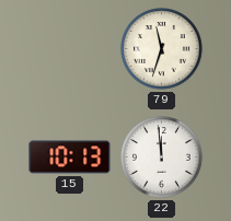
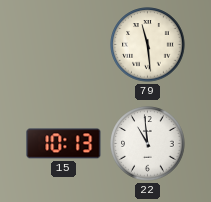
79: 11:33 -> 11:29
22: 11:59 -> 10:59
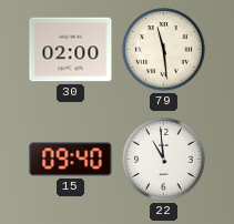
30: none -> 02:00
15: 10:13 -> 09:40
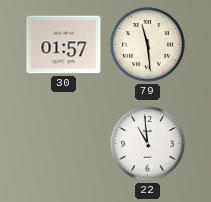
30: 02:00 -> 01:57
15: 09:40 -> none
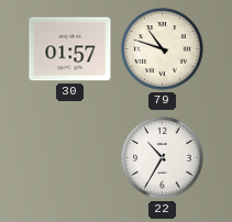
79: 11:29 -> 10:48
22: 10:59 -> 10:35
